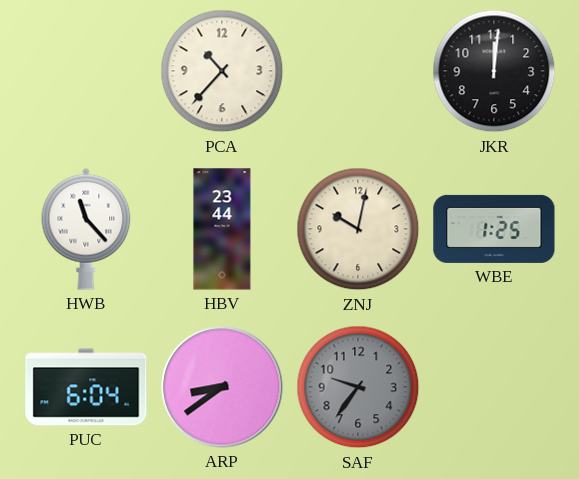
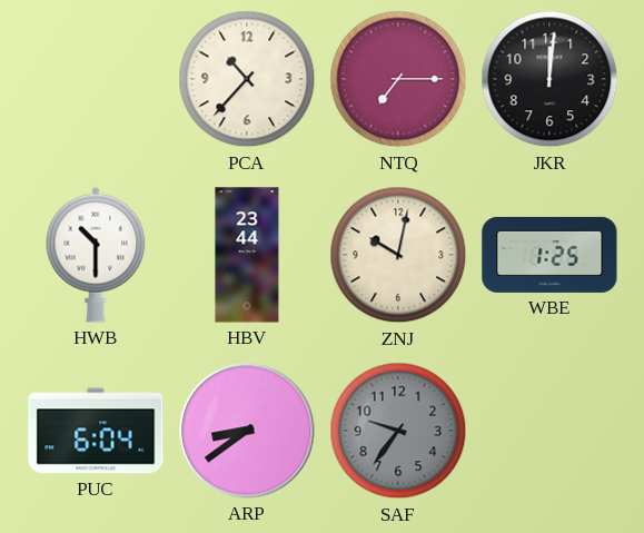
NTQ: none -> 7:15
HWB: 11:23 -> 10:30
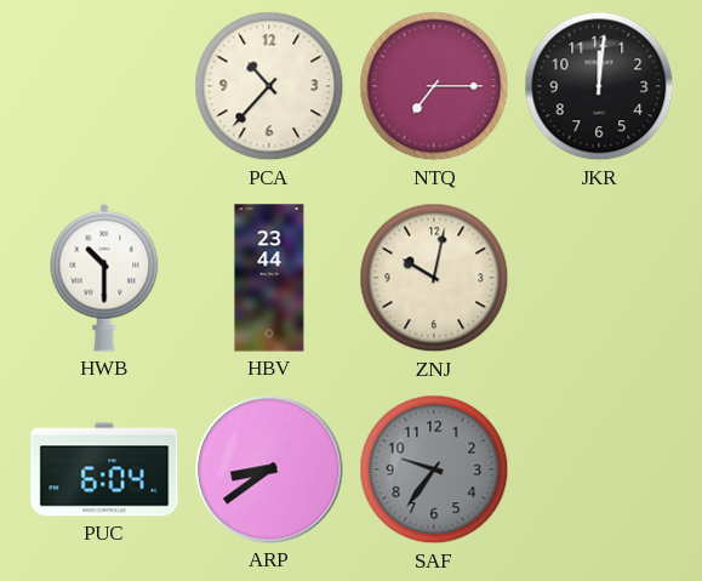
WBE: 1:25 -> none
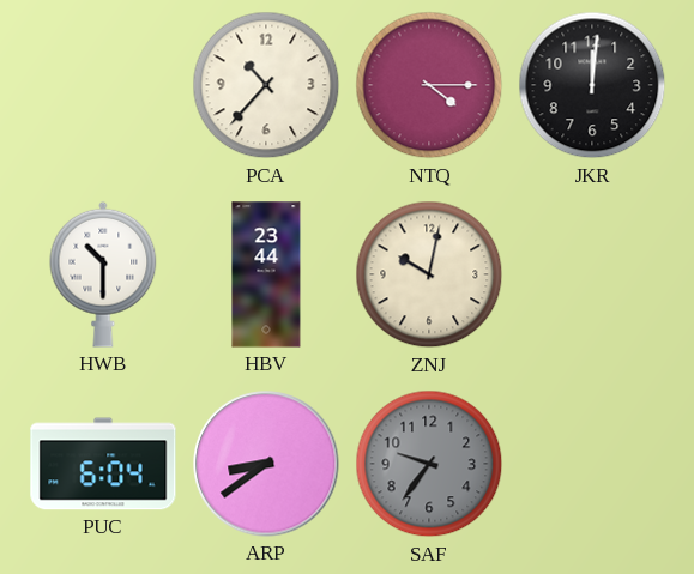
NTQ: 7:15 -> 4:15
